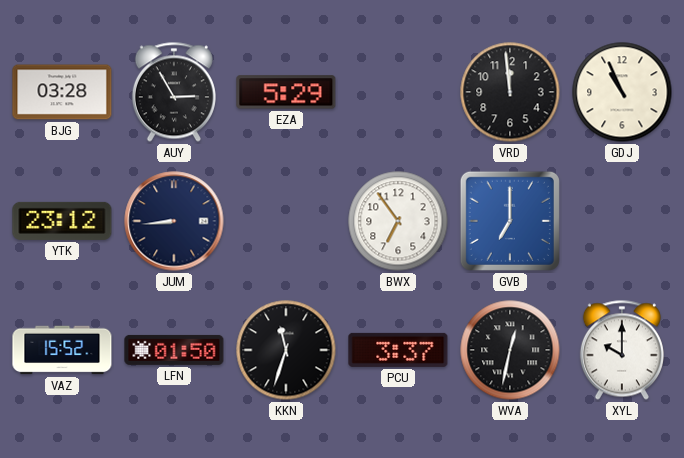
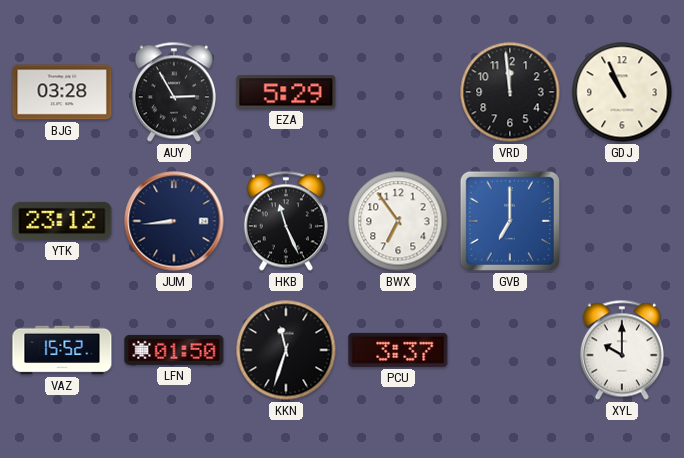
HKB: none -> 11:26
WVA: 12:32 -> none
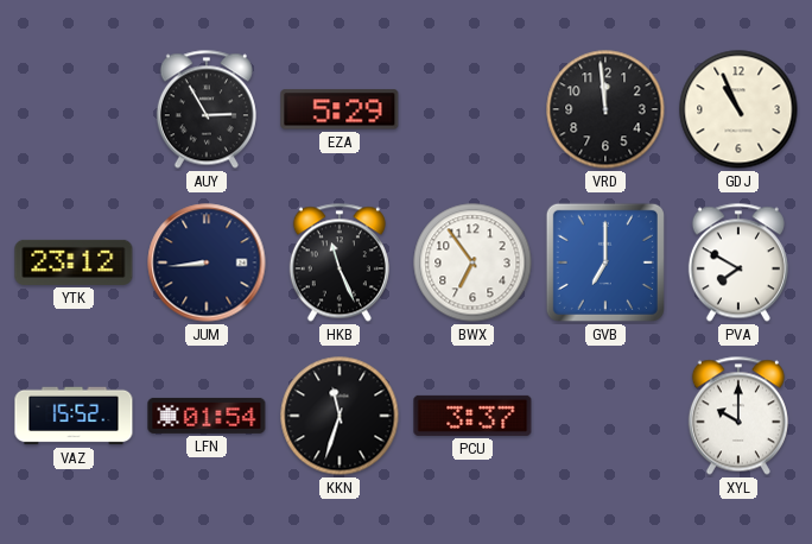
BJG: 03:28 -> none
PVA: none -> 7:50
LFN: 01:50 -> 01:54
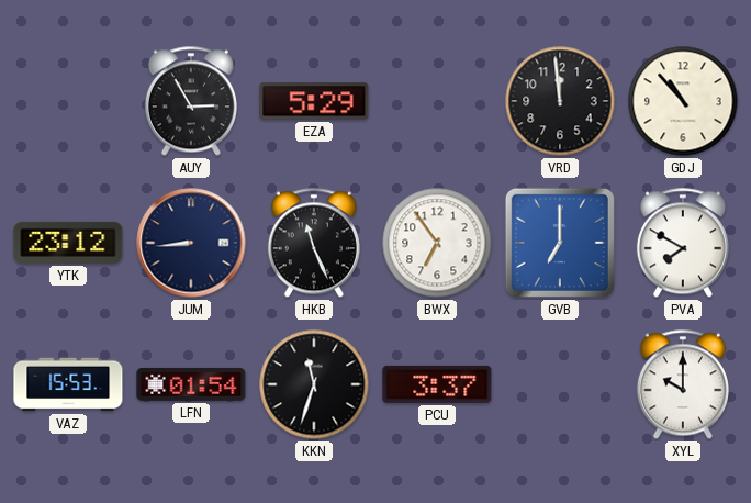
GDJ: 10:56 -> 10:53
VAZ: 15:52 -> 15:53
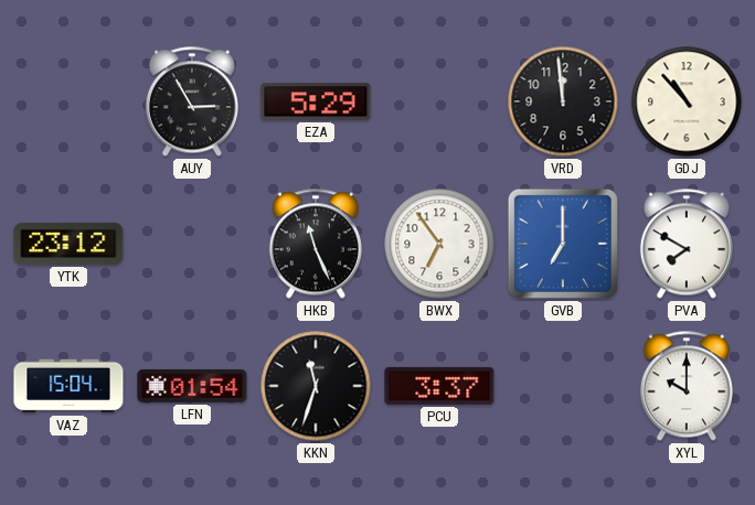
JUM: 8:44 -> none
VAZ: 15:53 -> 15:04
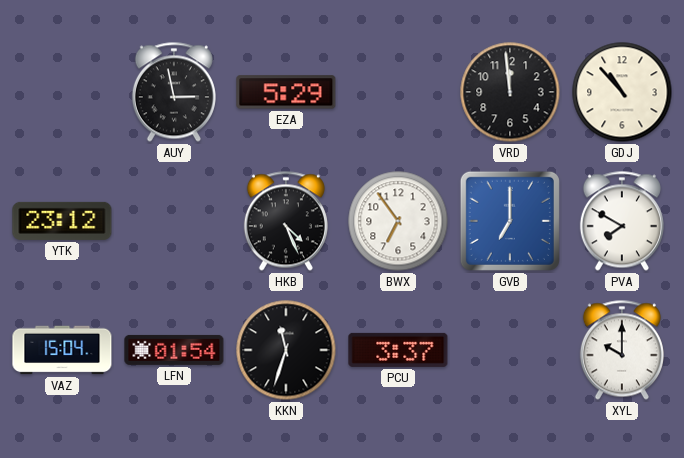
AUY: 2:55 -> 2:58
HKB: 11:26 -> 4:26
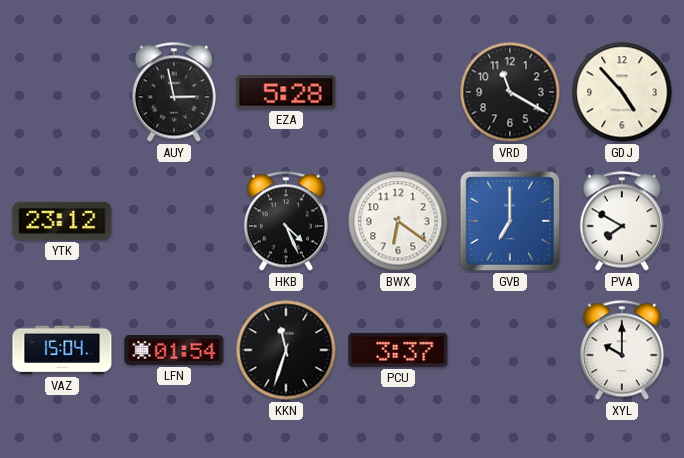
EZA: 5:29 -> 5:28
VRD: 11:59 -> 11:20
GDJ: 10:53 -> 4:53
BWX: 6:54 -> 6:21
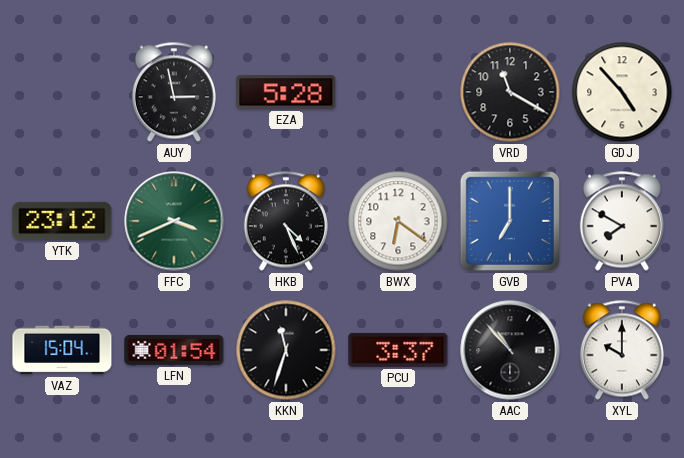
FFC: none -> 3:41
AAC: none -> 10:53
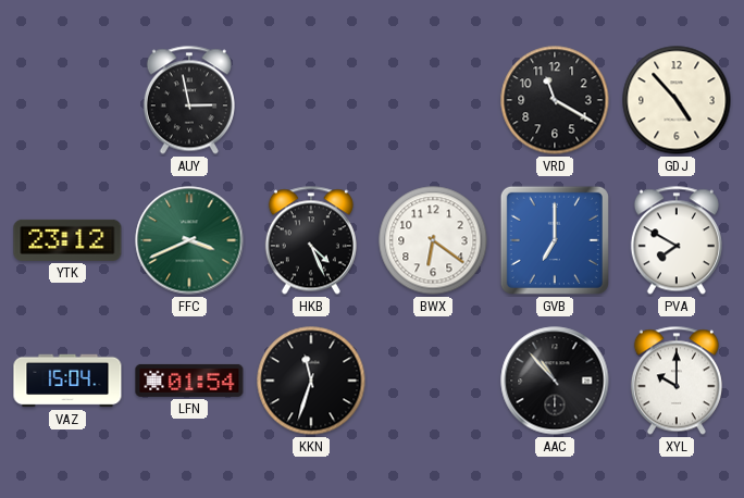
EZA: 5:28 -> none
PCU: 3:37 -> none
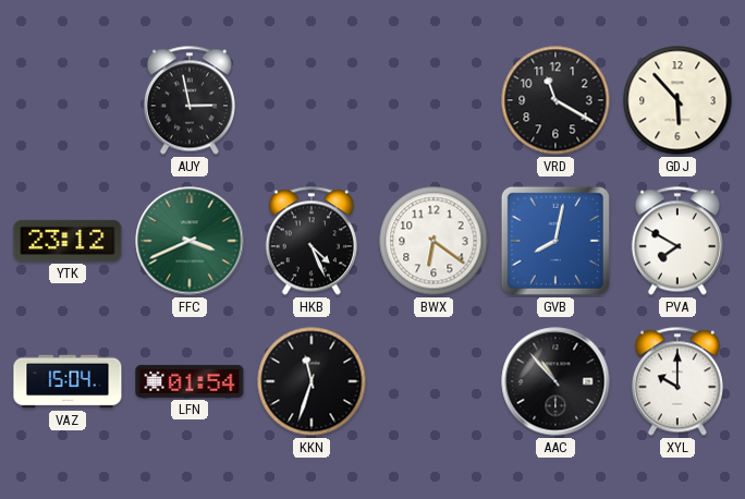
GDJ: 4:53 -> 5:53
GVB: 7:00 -> 8:02
